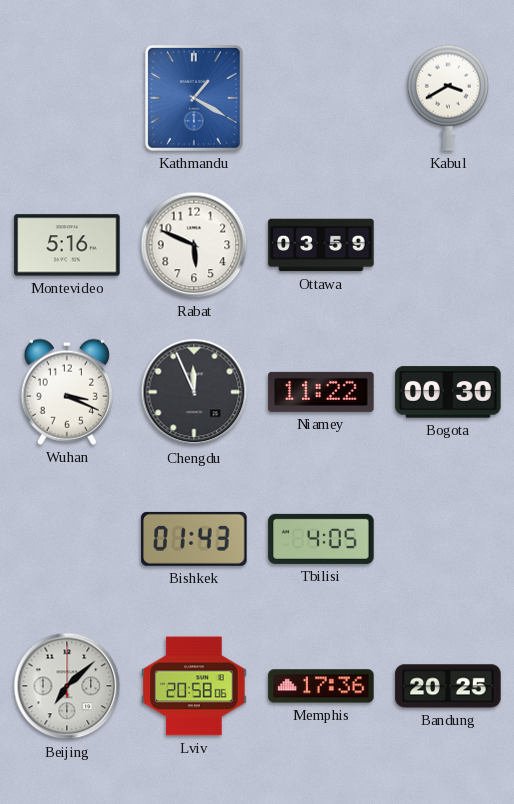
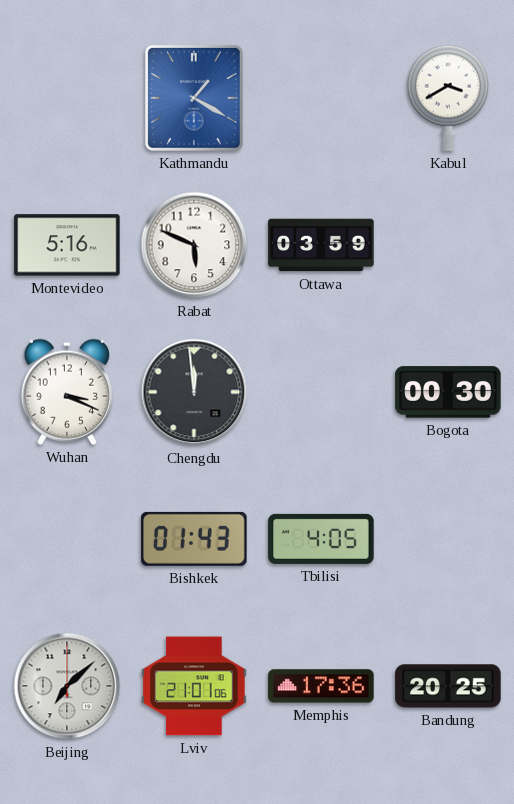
Chengdu: 11:56 -> 11:59
Niamey: 11:22 -> none
Lviv: 20:58 -> 21:01
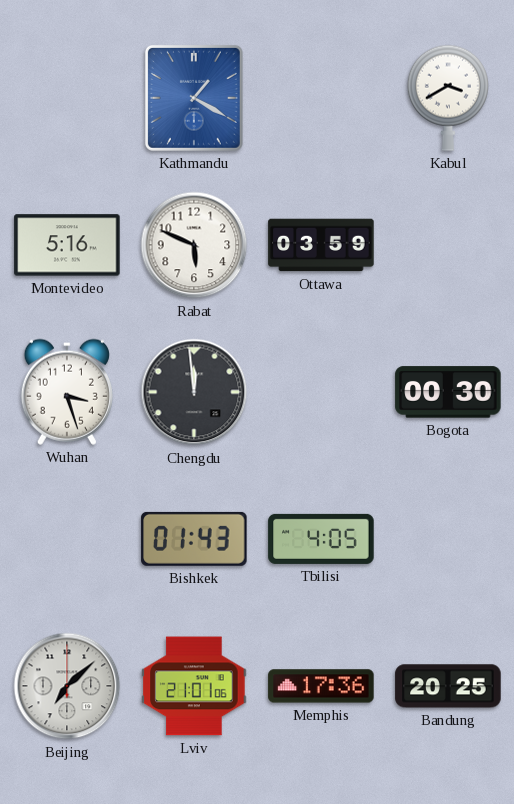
Wuhan: 3:19 -> 3:27
